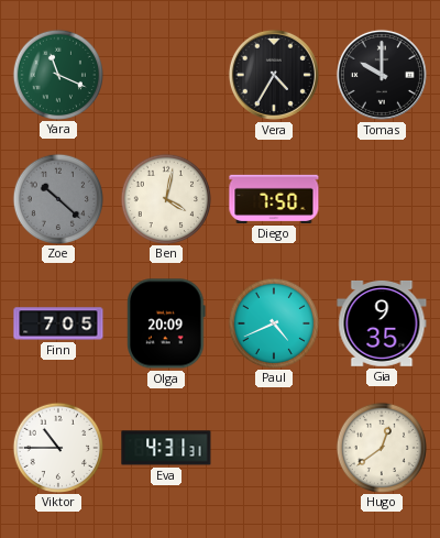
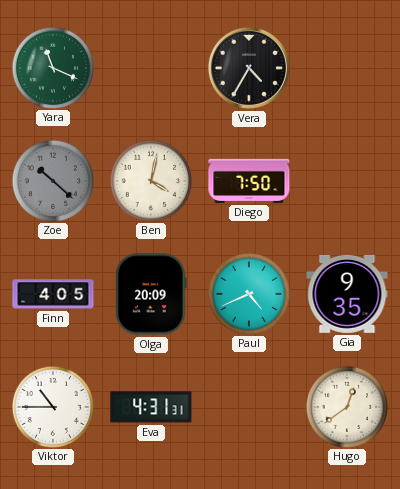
Tomas: 10:00 -> none
Finn: 7:05 -> 4:05
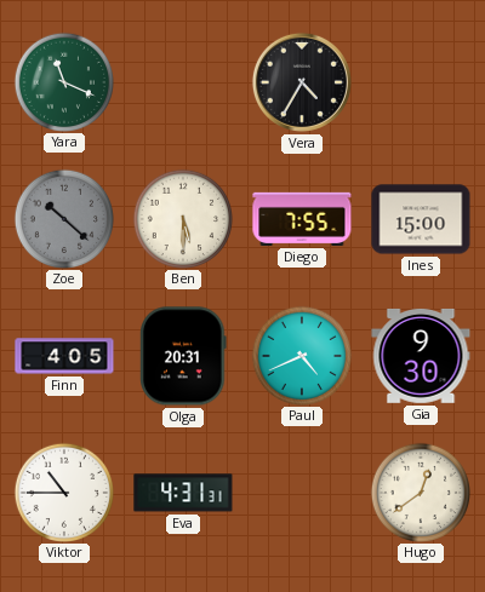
Ben: 4:02 -> 5:30
Diego: 7:50 -> 7:55
Ines: none -> 15:00
Olga: 20:09 -> 20:31
Gia: 9:35 -> 9:30
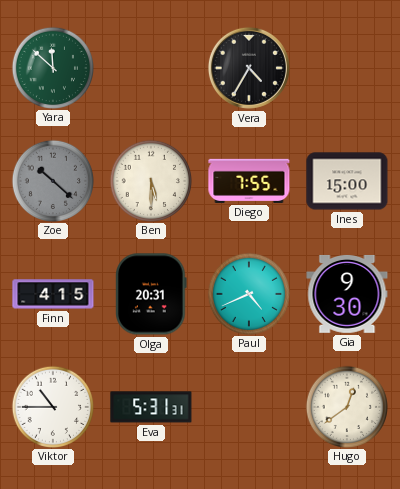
Yara: 11:19 -> 11:52
Finn: 4:05 -> 4:15
Eva: 4:31 -> 5:31
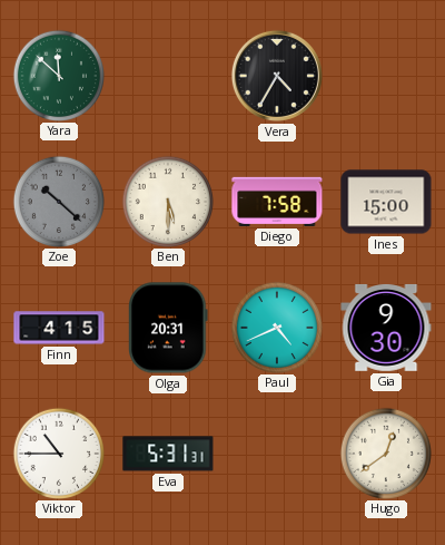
Diego: 7:55 -> 7:58
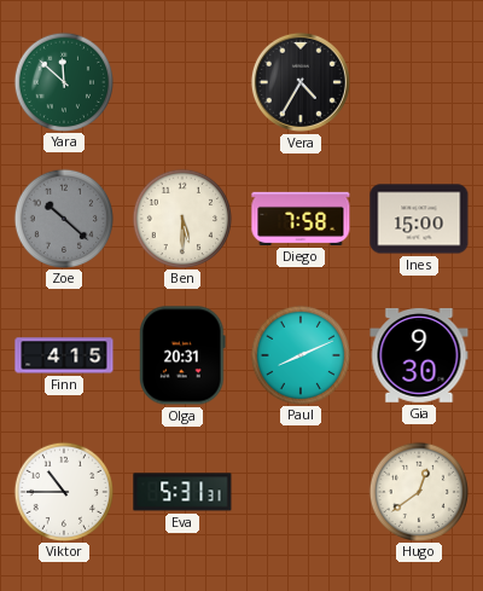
Paul: 4:41 -> 8:11
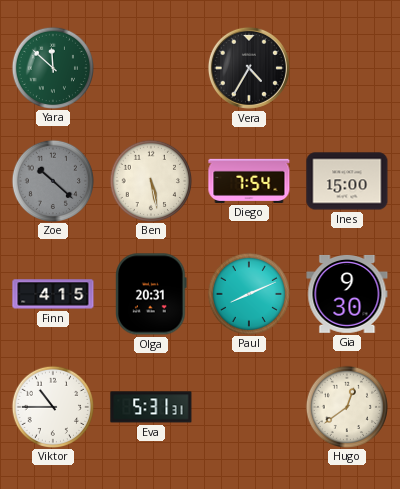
Ben: 5:30 -> 5:28
Diego: 7:58 -> 7:54
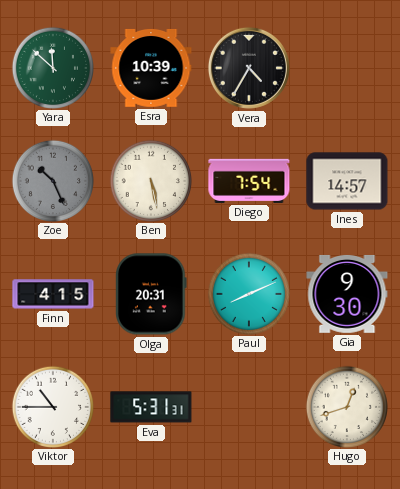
Esra: none -> 10:39
Zoe: 10:22 -> 10:26
Ines: 15:00 -> 14:57
Hugo: 12:39 -> 12:42
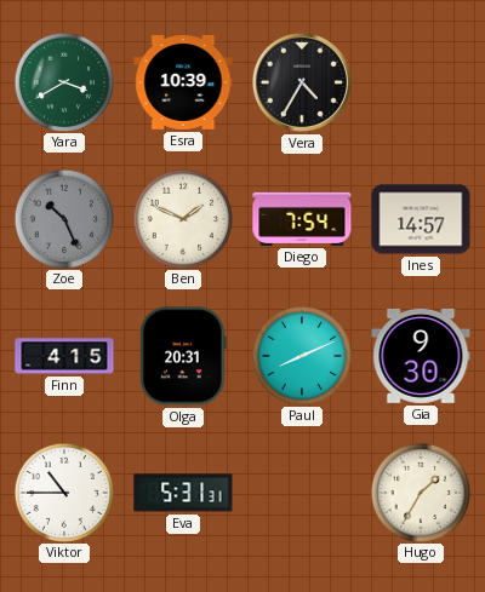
Yara: 11:52 -> 3:40
Ben: 5:28 -> 1:49
Hugo: 12:42 -> 1:35
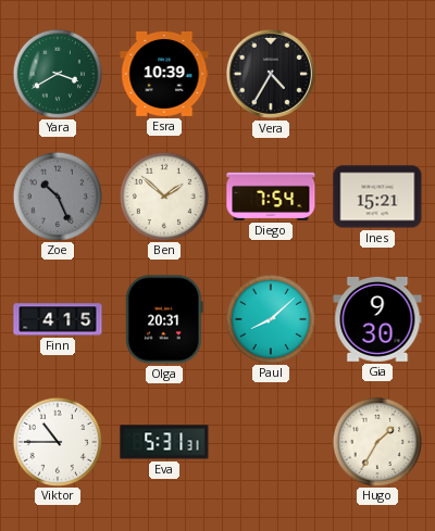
Ben: 1:49 -> 1:52
Ines: 14:57 -> 15:21
Paul: 8:11 -> 8:08
